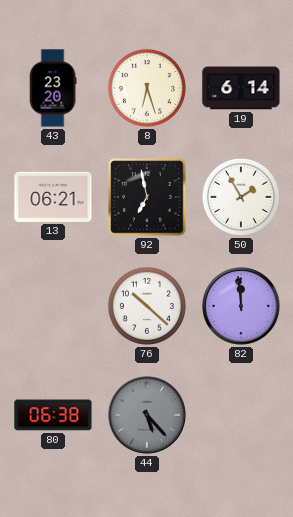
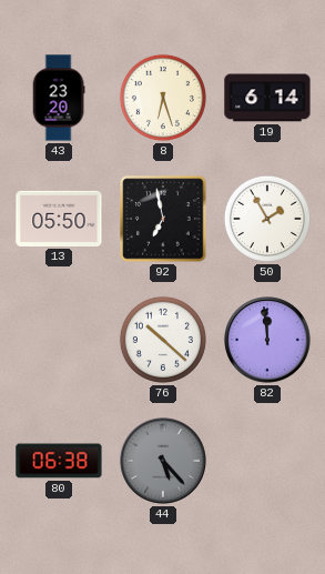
13: 06:21 -> 05:50
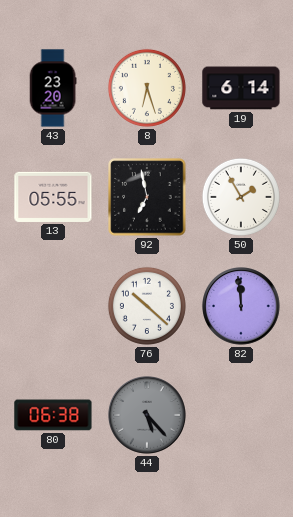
13: 05:50 -> 05:55
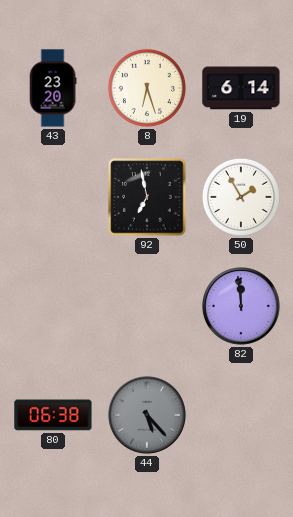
13: 05:55 -> none
76: 10:22 -> none
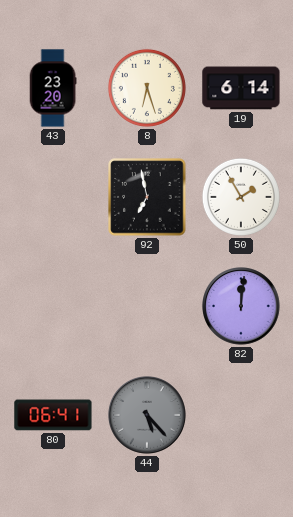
82: 11:59 -> 12:01
80: 06:38 -> 06:41
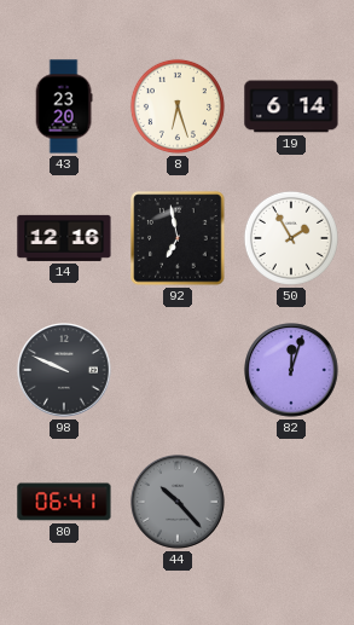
14: none -> 12:16
98: none -> 9:49
82: 12:01 -> 12:03
44: 5:23 -> 10:23
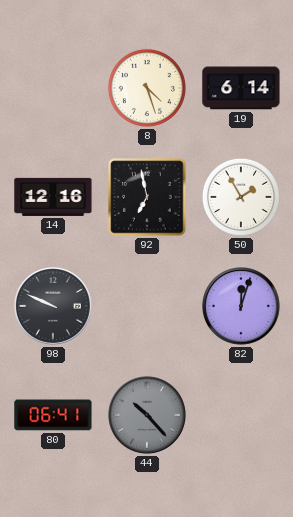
43: 23:20 -> none
8: 6:27 -> 4:27
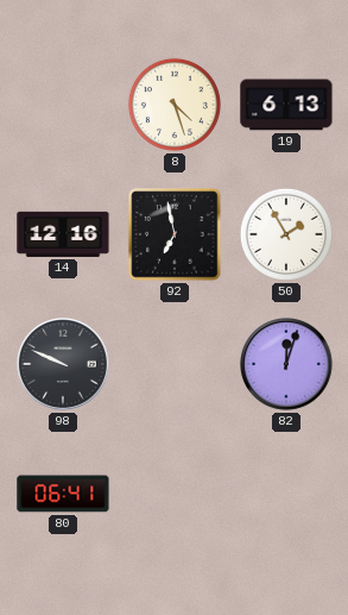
19: 6:14 -> 6:13
44: 10:23 -> none
